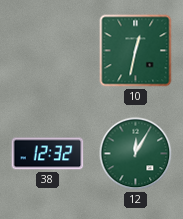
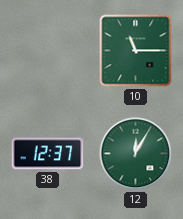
10: 12:32 -> 11:15
38: 12:32 -> 12:37
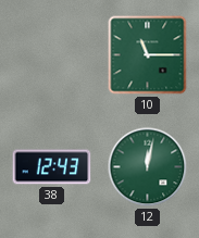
38: 12:37 -> 12:43
12: 12:05 -> 12:02
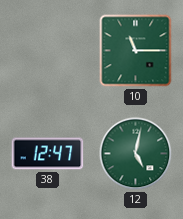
38: 12:43 -> 12:47
12: 12:02 -> 5:02
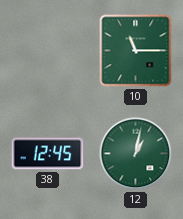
38: 12:47 -> 12:45
12: 5:02 -> 1:02
